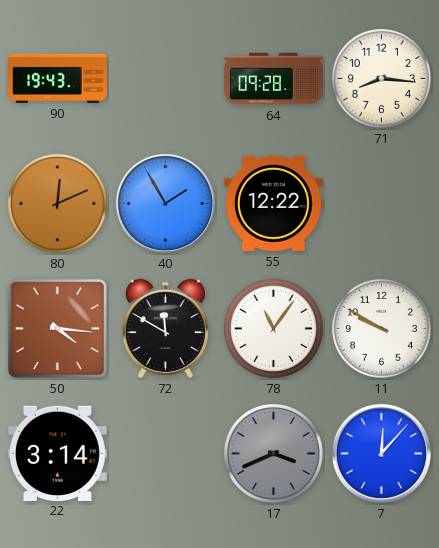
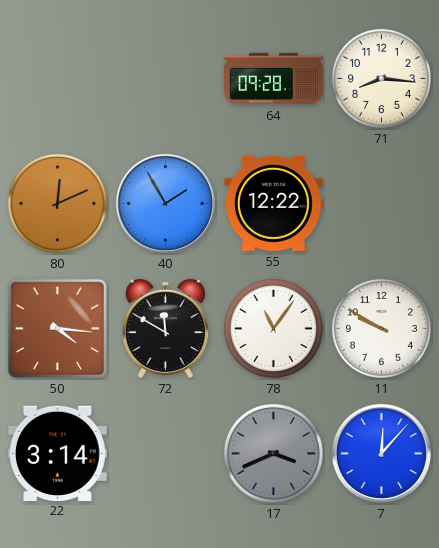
90: 19:43 -> none
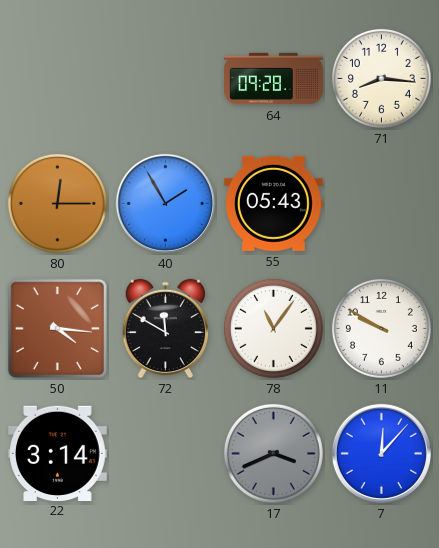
80: 12:11 -> 12:15
55: 12:22 -> 05:43
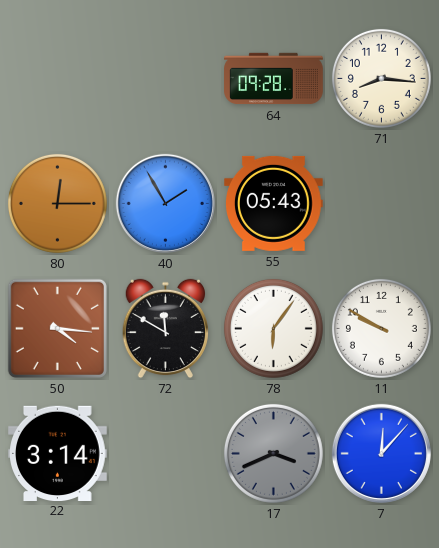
78: 11:06 -> 6:06
